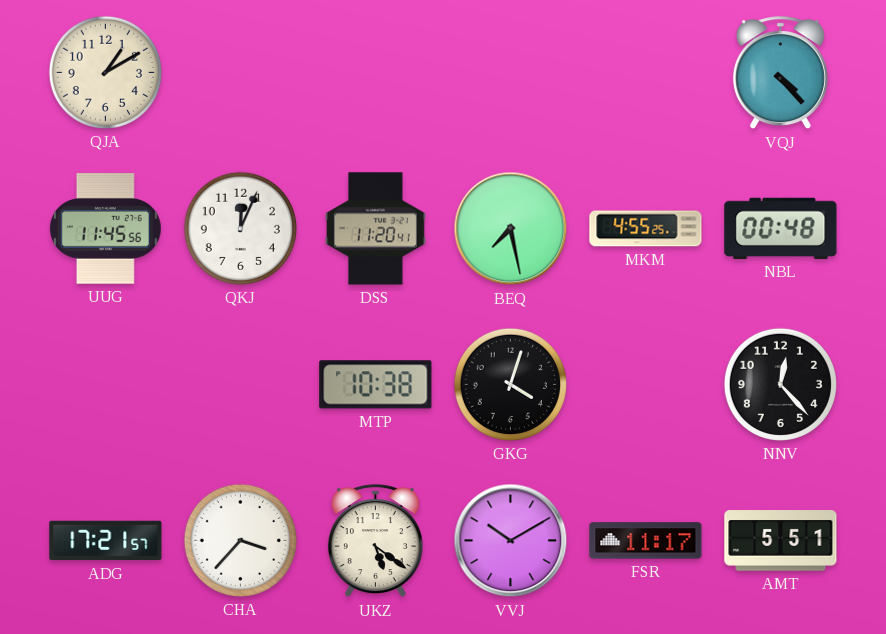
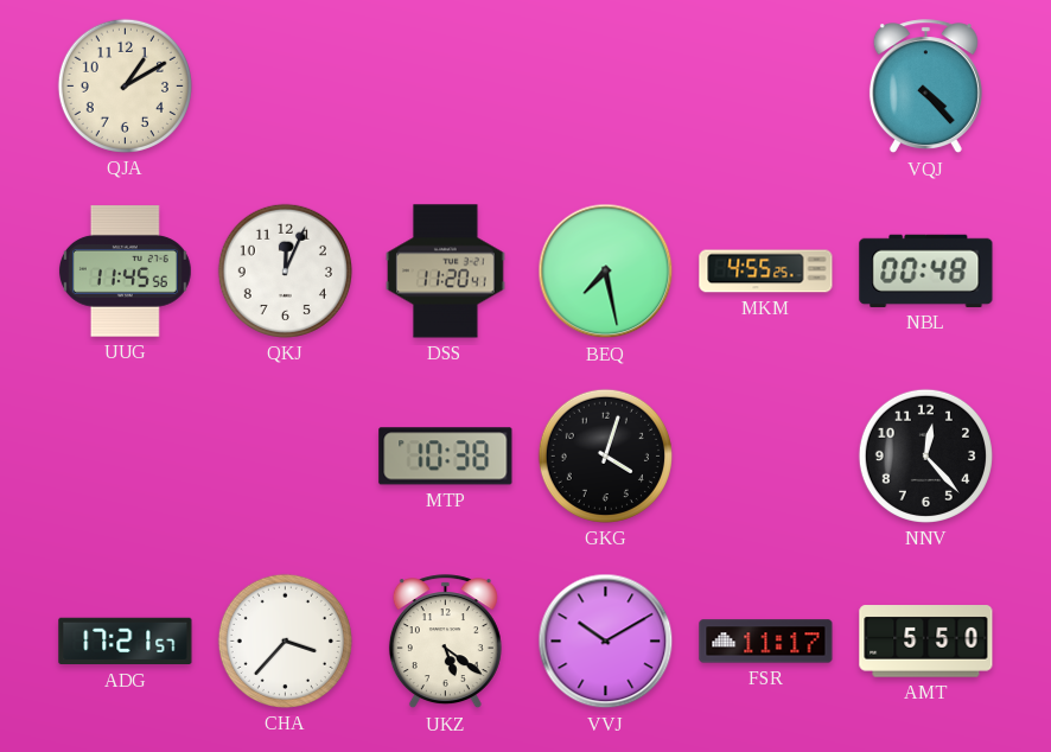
AMT: 5:51 -> 5:50
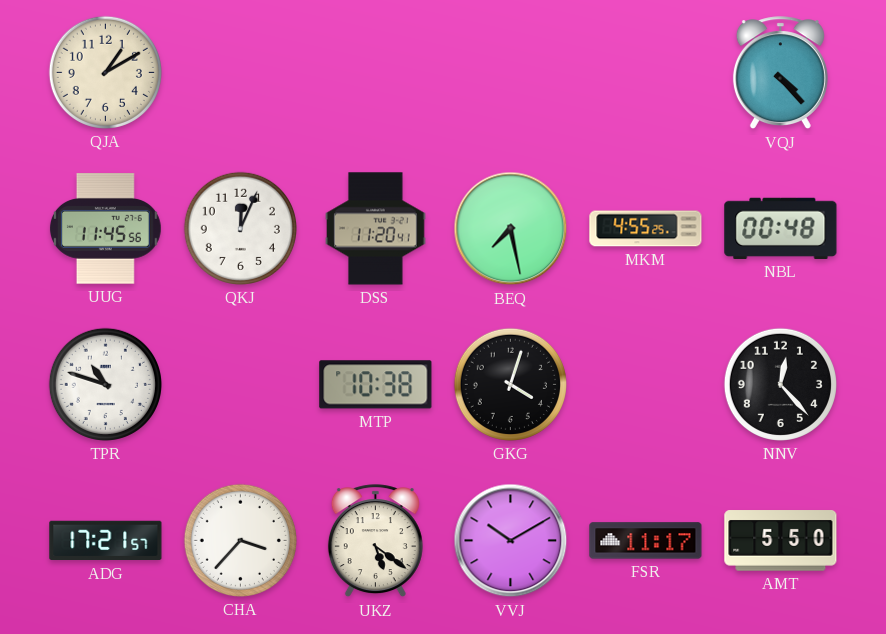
TPR: none -> 10:48
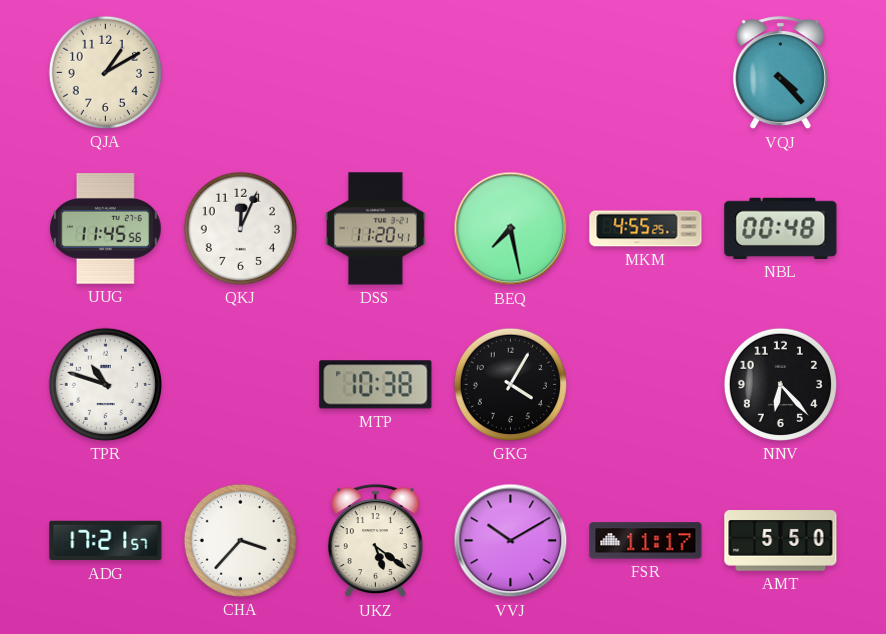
GKG: 4:03 -> 4:05
NNV: 12:23 -> 6:23
